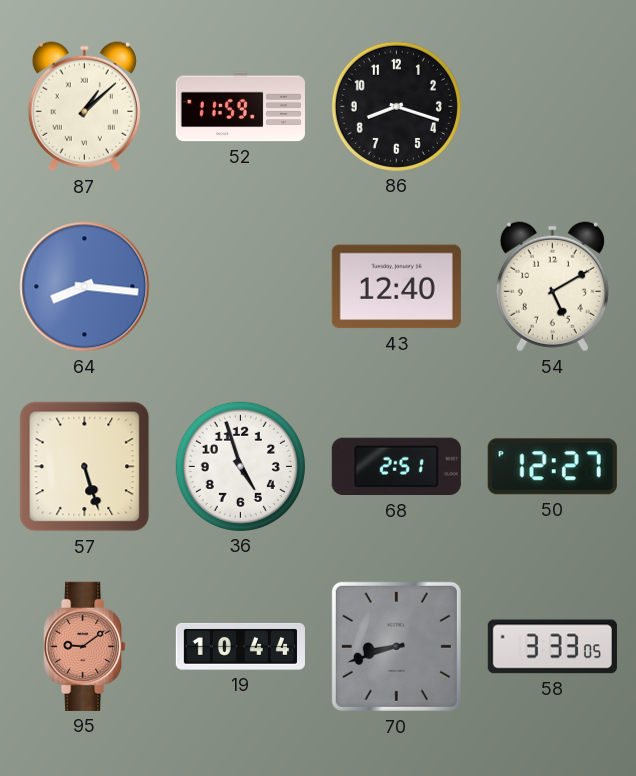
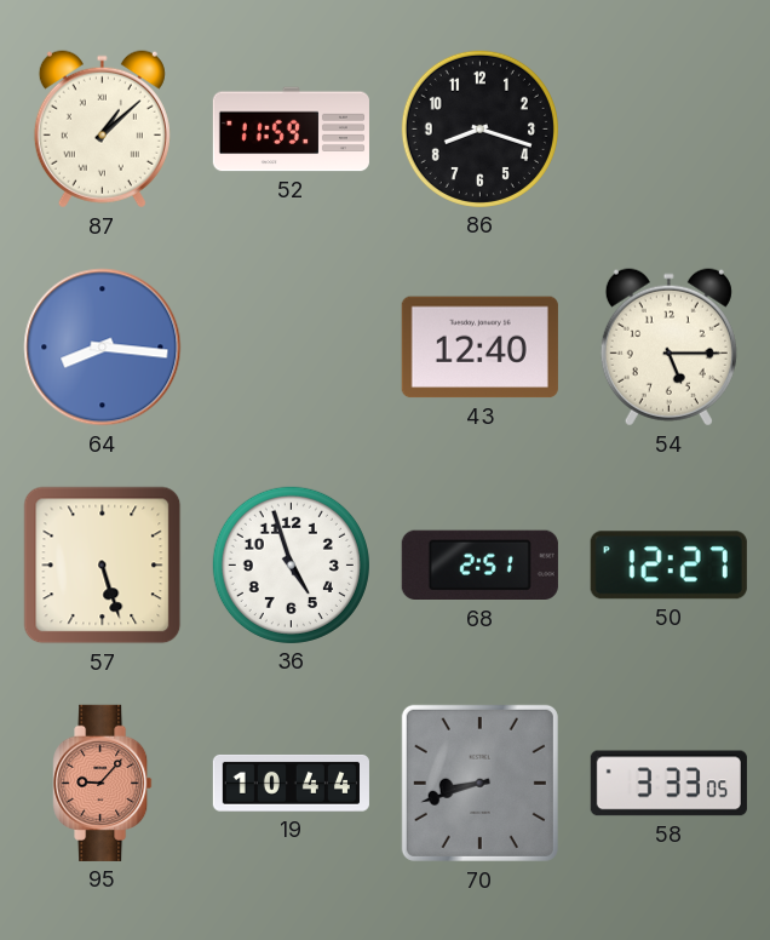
54: 5:10 -> 5:15
95: 9:09 -> 9:07
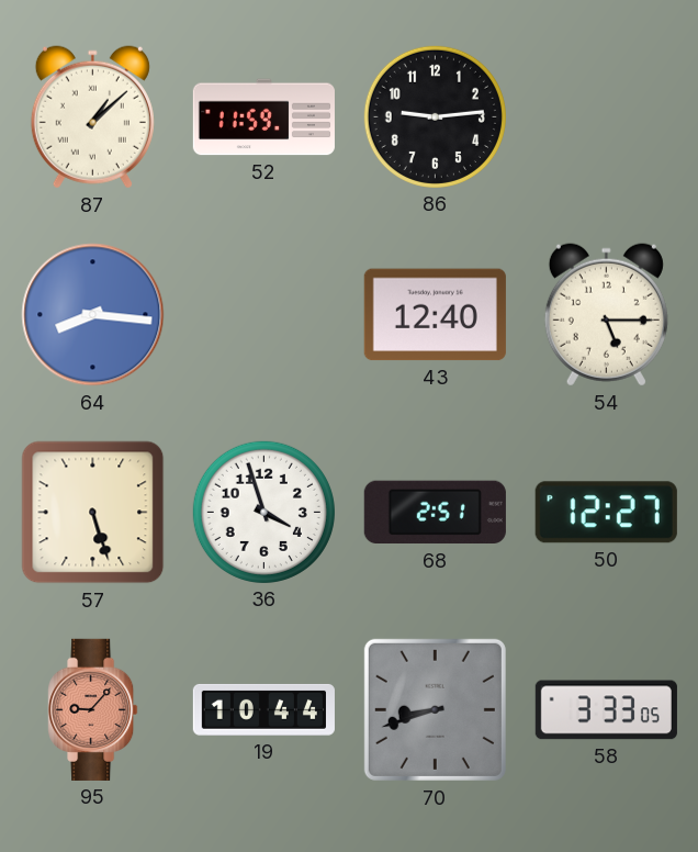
86: 8:18 -> 9:14
36: 4:57 -> 3:57
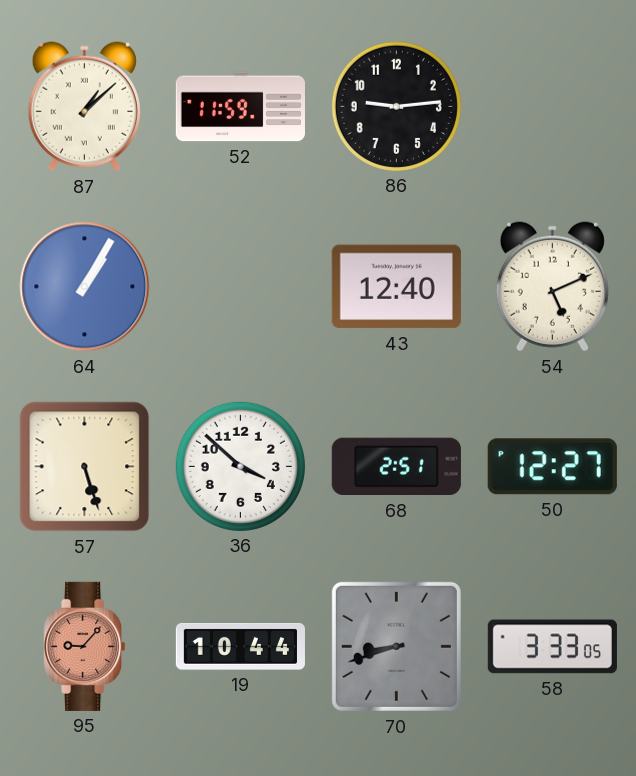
64: 8:16 -> 1:05
54: 5:15 -> 5:11
36: 3:57 -> 3:52
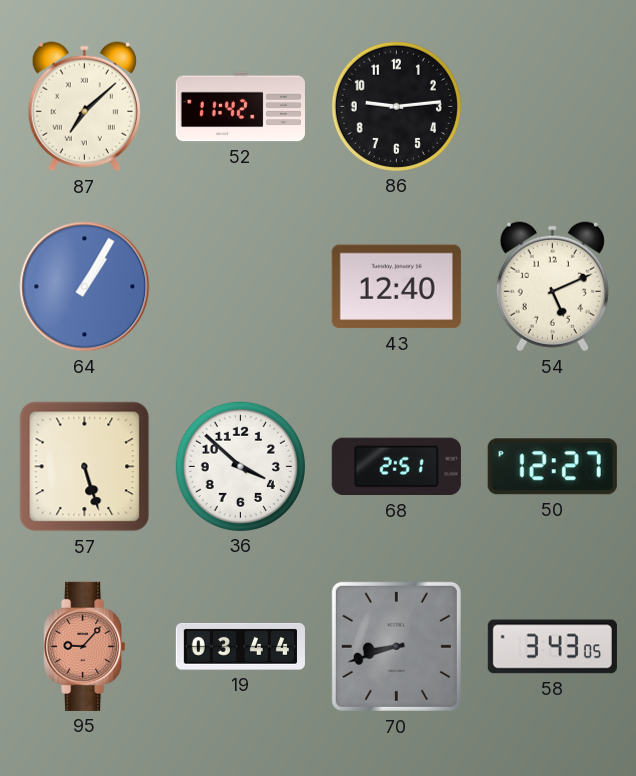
87: 1:08 -> 7:08
52: 11:59 -> 11:42
19: 10:44 -> 03:44
58: 3:33 -> 3:43
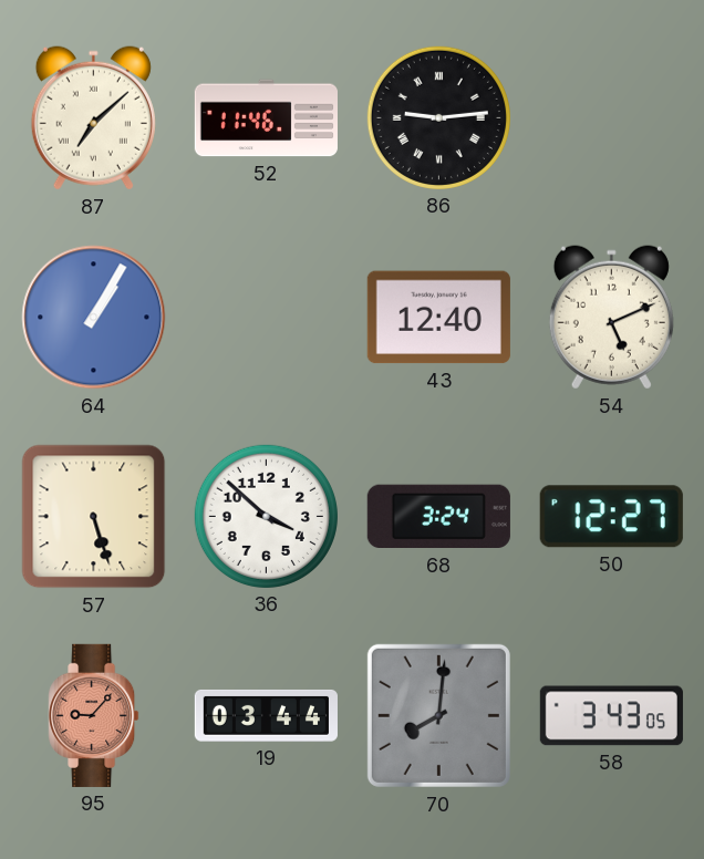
52: 11:42 -> 11:46
86 numerals: Arabic -> Roman
68: 2:51 -> 3:24
70: 8:42 -> 8:01
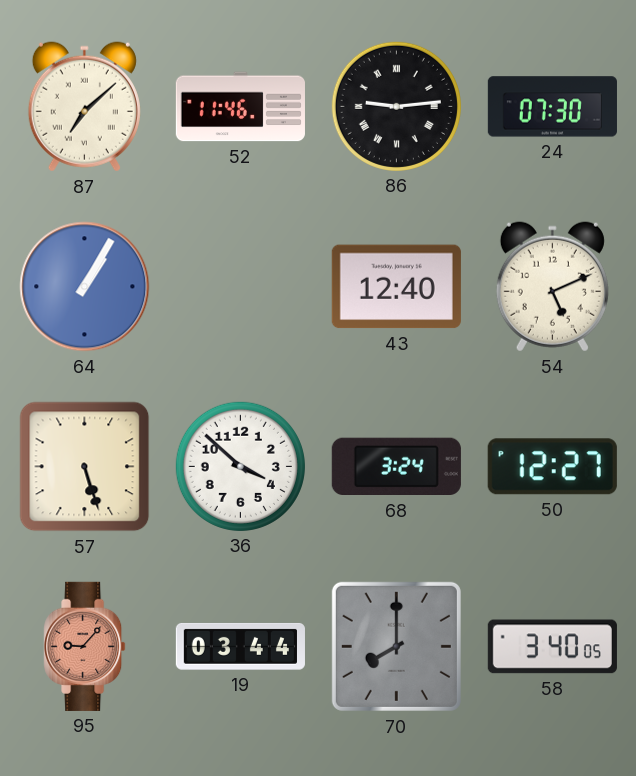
24: none -> 07:30
70: 8:01 -> 8:00
58: 3:43 -> 3:40
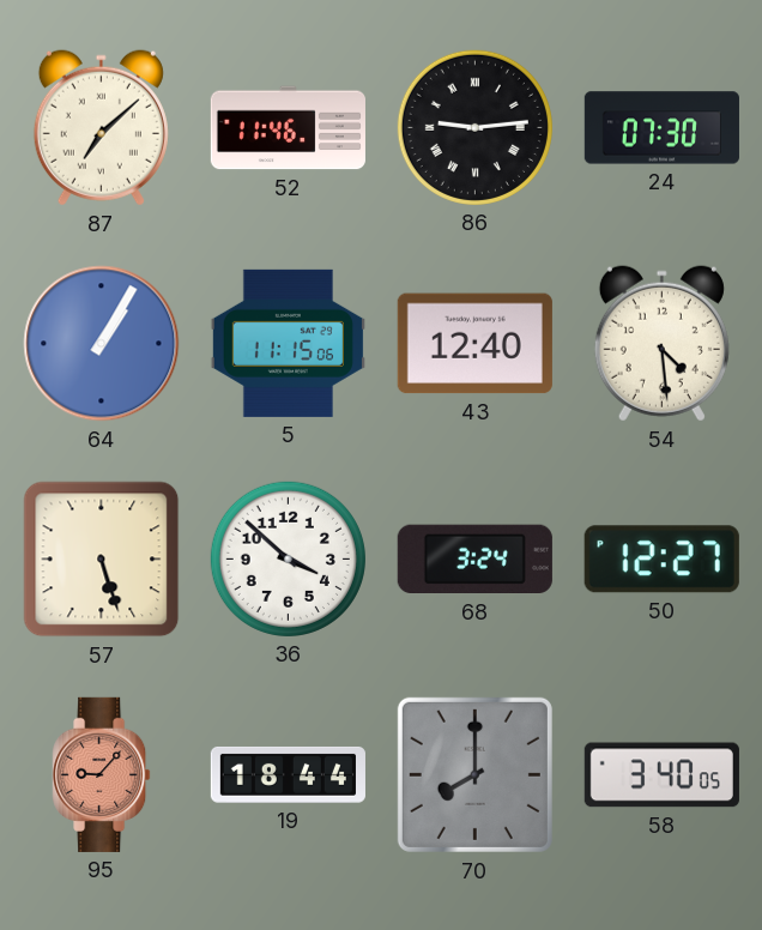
5: none -> 11:15
54: 5:11 -> 4:29
19: 03:44 -> 18:44
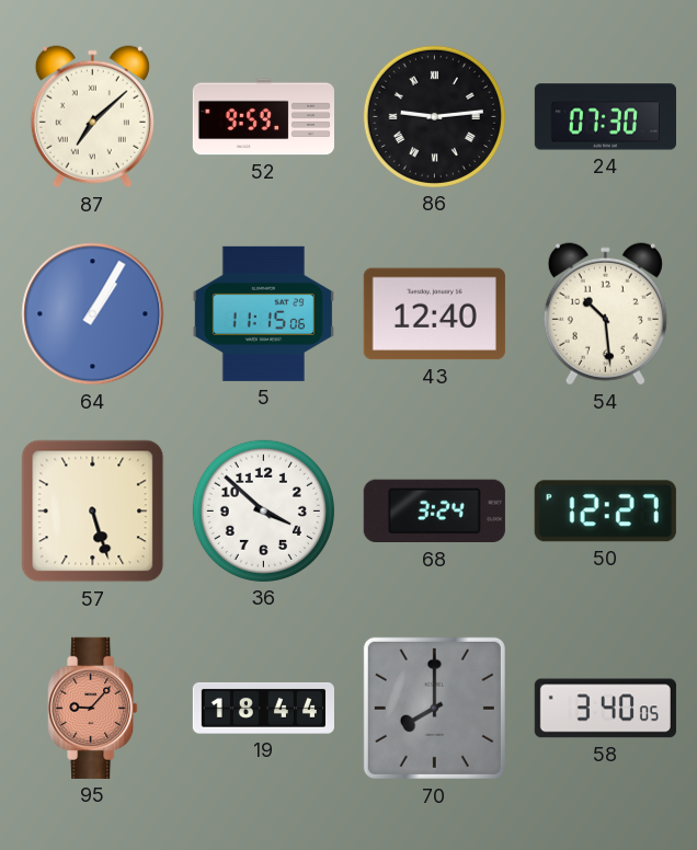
52: 11:46 -> 9:59
54: 4:29 -> 10:29
